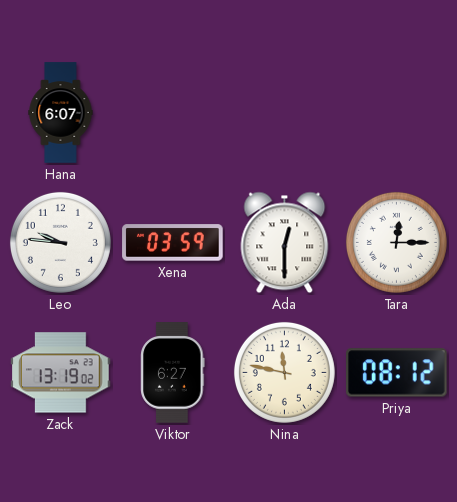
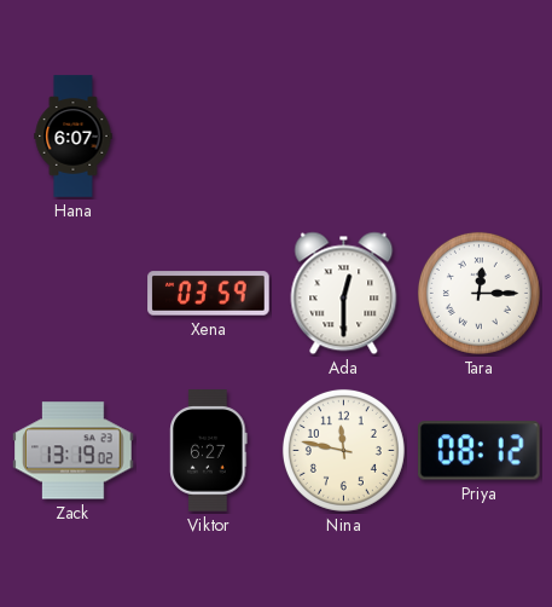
Leo: 9:46 -> none
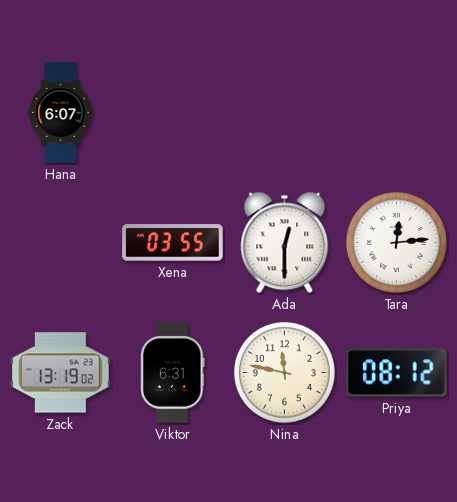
Xena: 03:59 -> 03:55
Tara: 12:15 -> 12:14
Viktor: 6:27 -> 6:31
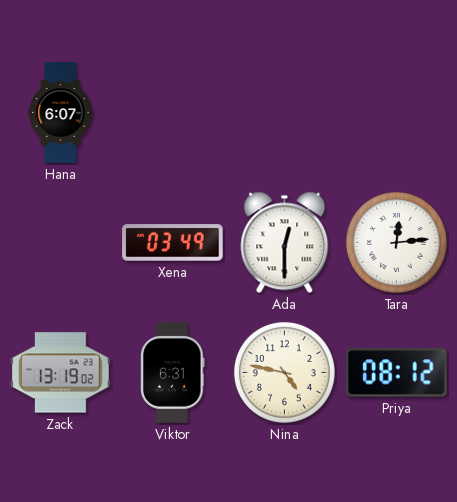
Xena: 03:55 -> 03:49
Nina: 11:47 -> 4:47
